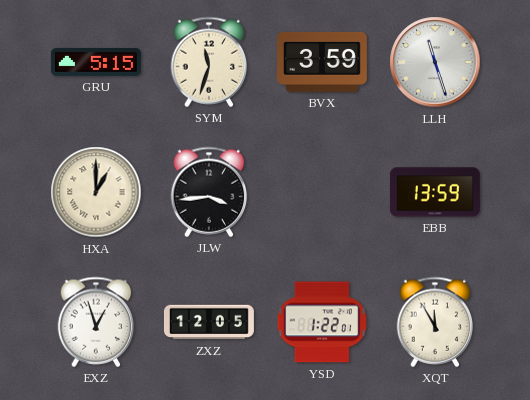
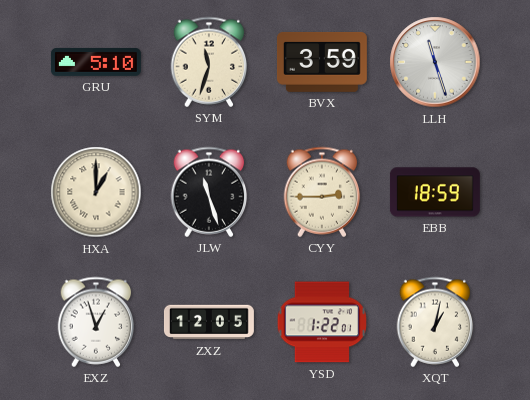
GRU: 5:15 -> 5:10
JLW: 3:44 -> 11:27
CYY: none -> 2:45
EBB: 13:59 -> 18:59
XQT: 11:55 -> 1:02
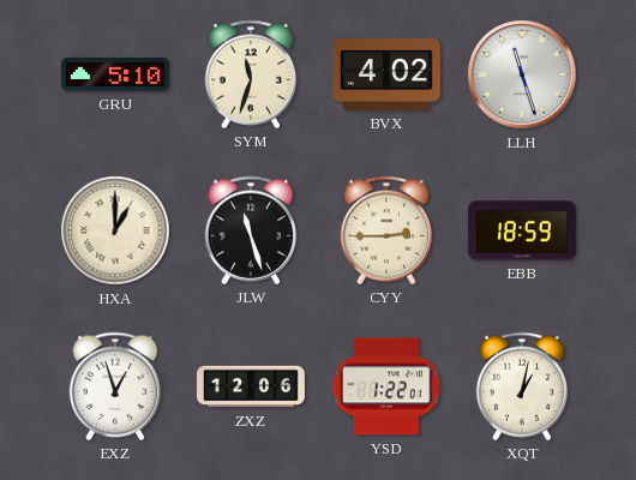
BVX: 3:59 -> 4:02
ZXZ: 12:05 -> 12:06
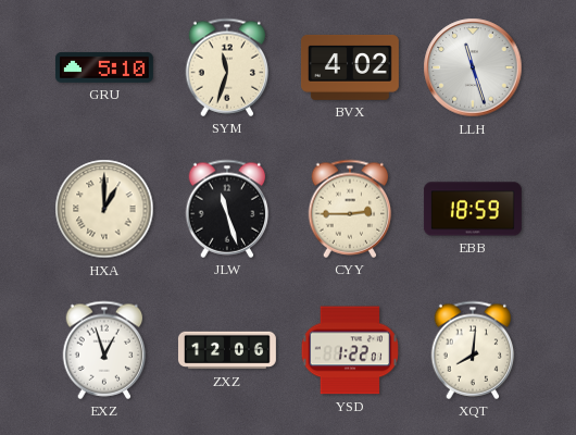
XQT: 1:02 -> 8:01
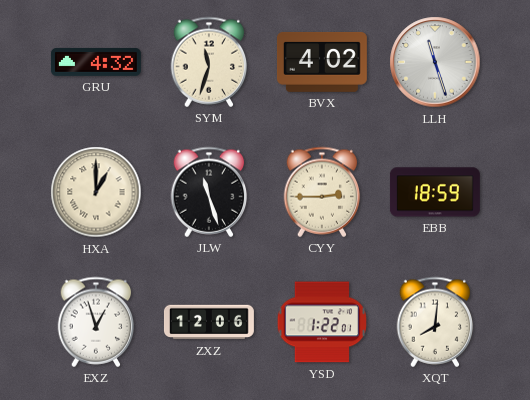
GRU: 5:10 -> 4:32
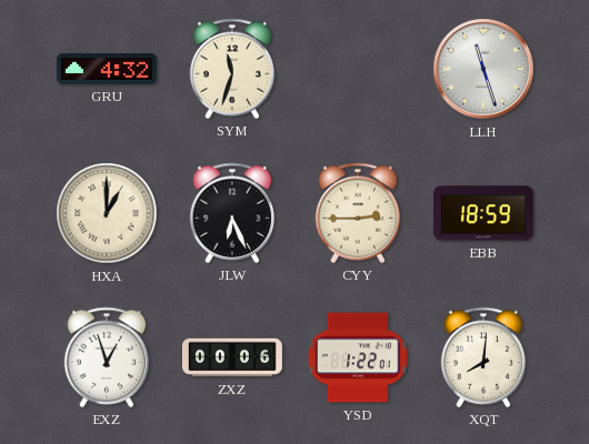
BVX: 4:02 -> none
JLW: 11:27 -> 6:26
ZXZ: 12:06 -> 00:06
